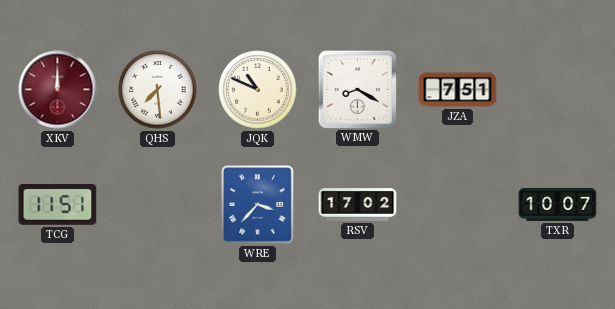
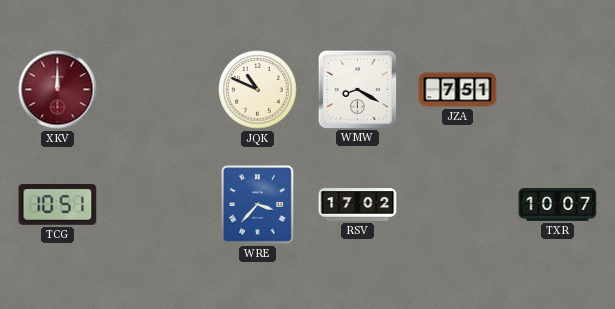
QHS: 7:29 -> none
TCG: 11:51 -> 10:51
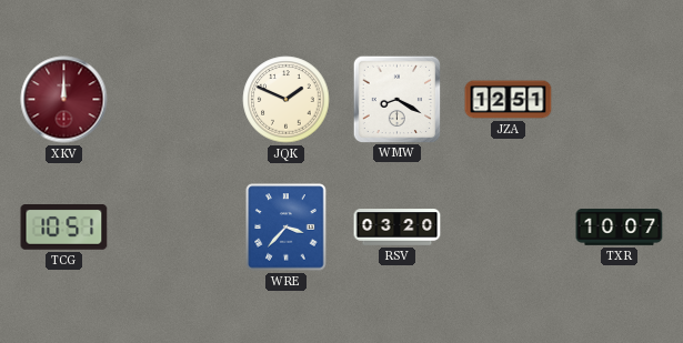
JQK: 10:49 -> 1:49
JZA: 7:51 -> 12:51
RSV: 17:02 -> 03:20
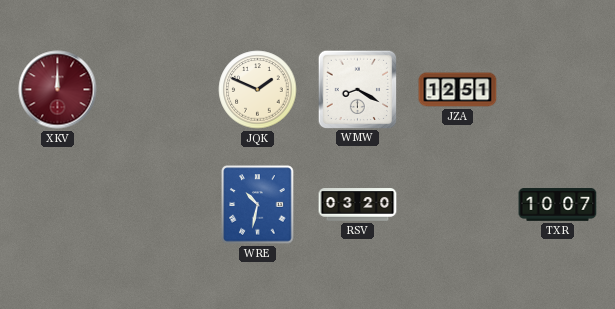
TCG: 10:51 -> none
WRE: 3:37 -> 10:32
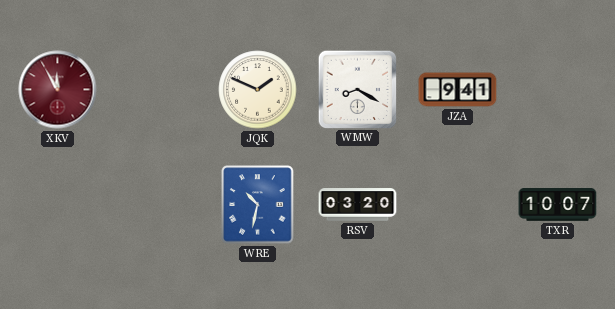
XKV: 12:00 -> 11:55
JZA: 12:51 -> 9:41
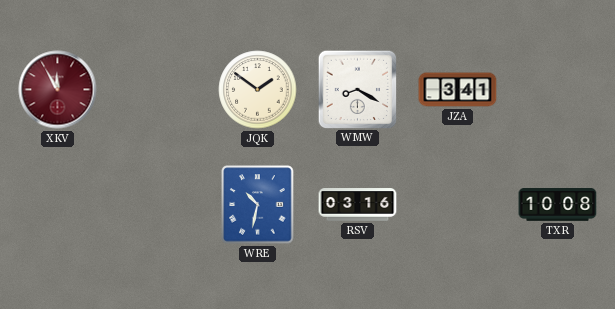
JQK: 1:49 -> 1:51
JZA: 9:41 -> 3:41
RSV: 03:20 -> 03:16
TXR: 10:07 -> 10:08
